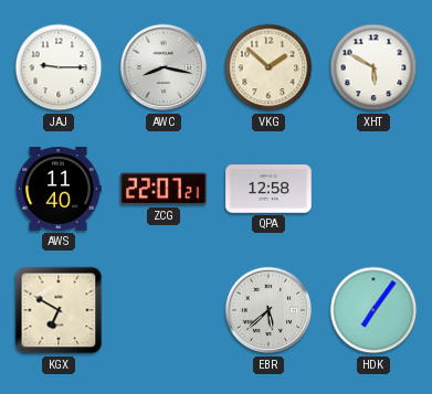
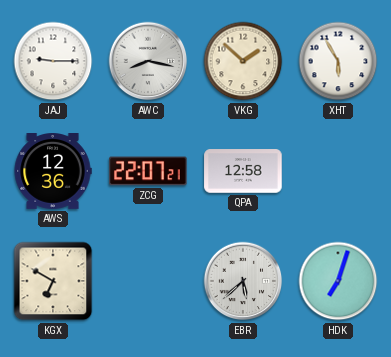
XHT: 5:50 -> 5:55
AWS: 11:40 -> 12:36
HDK: 7:06 -> 7:03
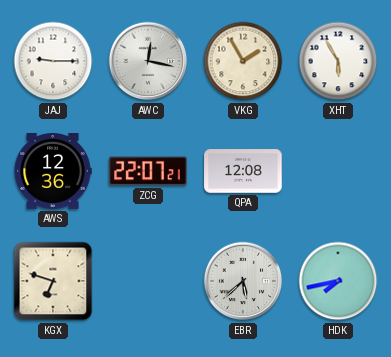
AWC: 8:17 -> 12:17
VKG: 1:52 -> 1:55
QPA: 12:58 -> 12:08
KGX: 6:50 -> 6:48
HDK: 7:03 -> 7:43
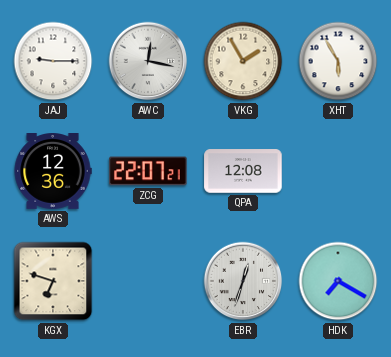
EBR: 5:38 -> 12:33
HDK: 7:43 -> 7:20
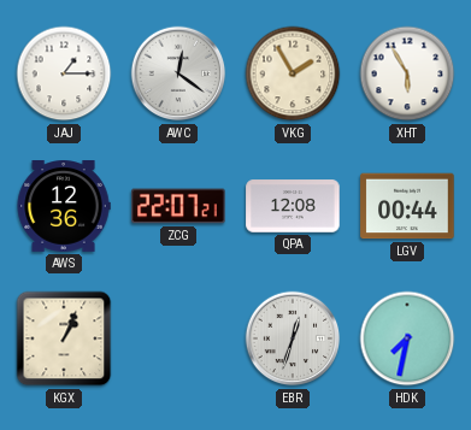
JAJ: 9:15 -> 1:15
AWC: 12:17 -> 12:21
LGV: none -> 00:44
KGX: 6:48 -> 1:04
HDK: 7:20 -> 7:32
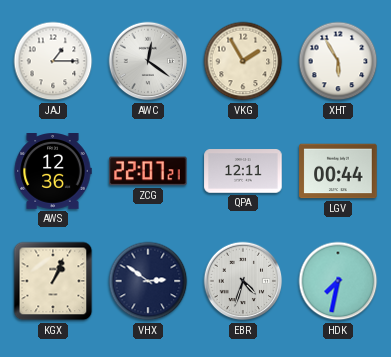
QPA: 12:08 -> 12:11
VHX: none -> 2:51
EBR: 12:33 -> 4:33
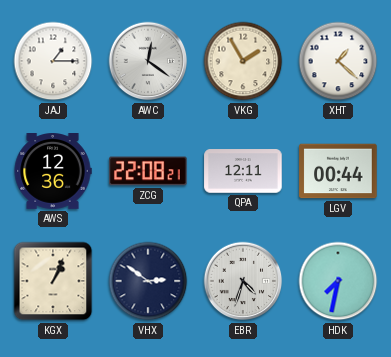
XHT: 5:55 -> 1:22
ZCG: 22:07 -> 22:08
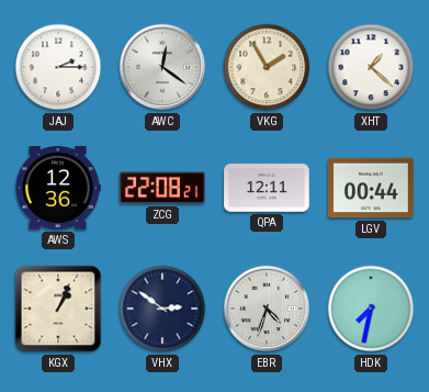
JAJ: 1:15 -> 2:15
